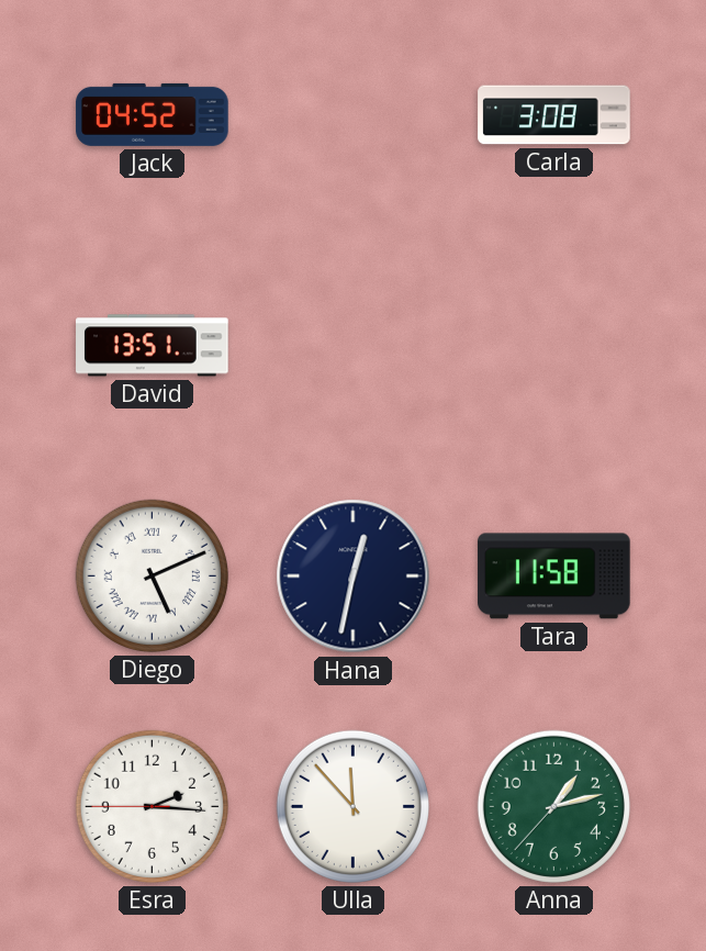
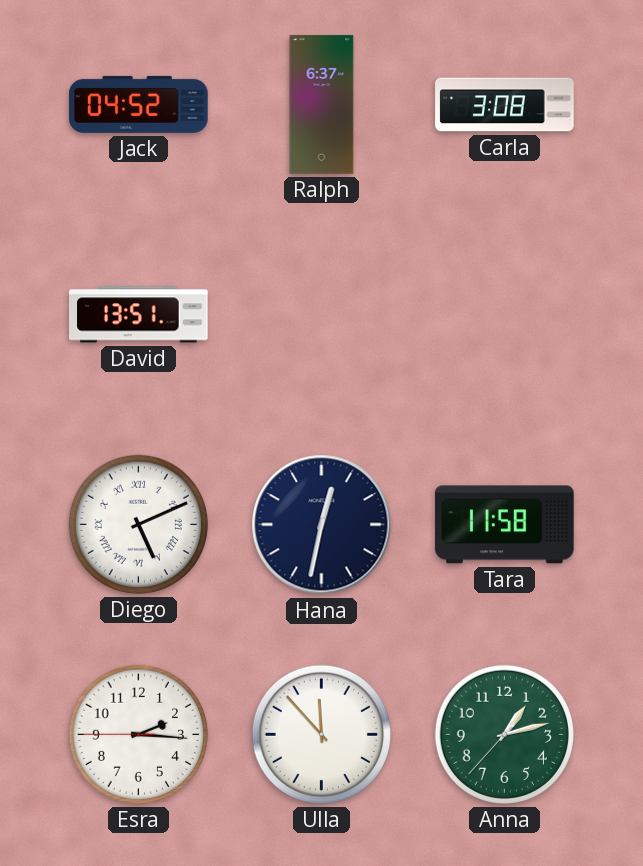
Ralph: none -> 6:37
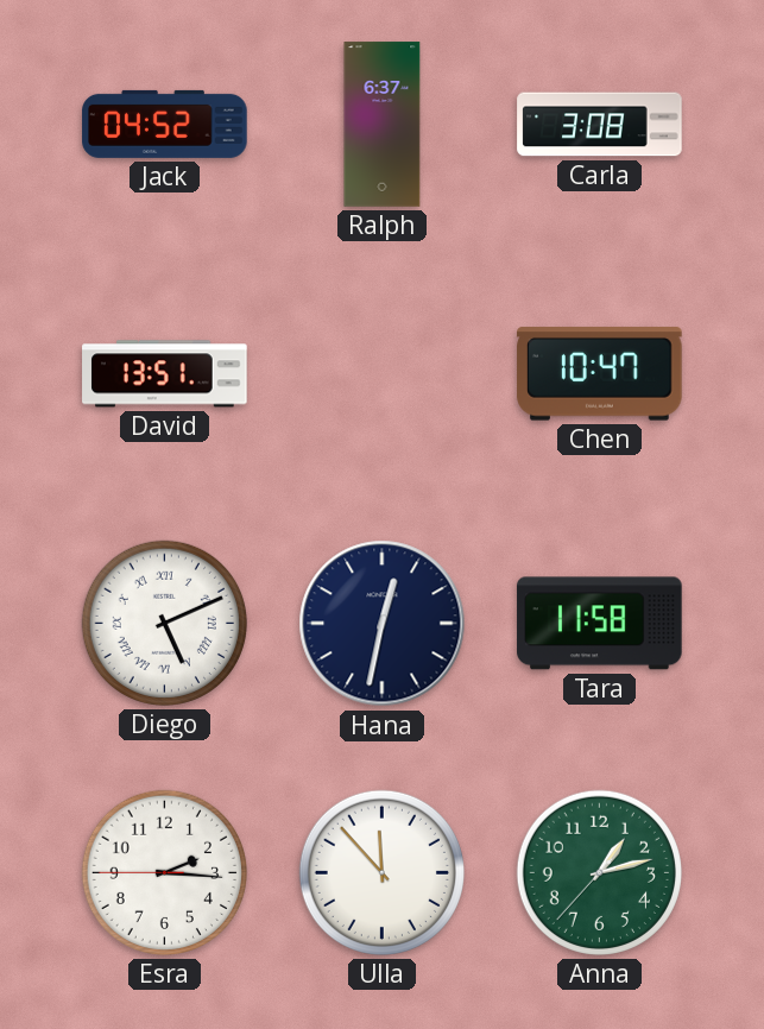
Chen: none -> 10:47
